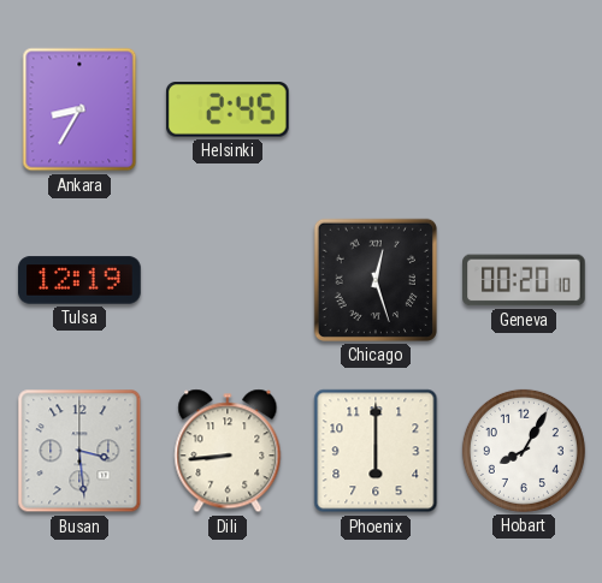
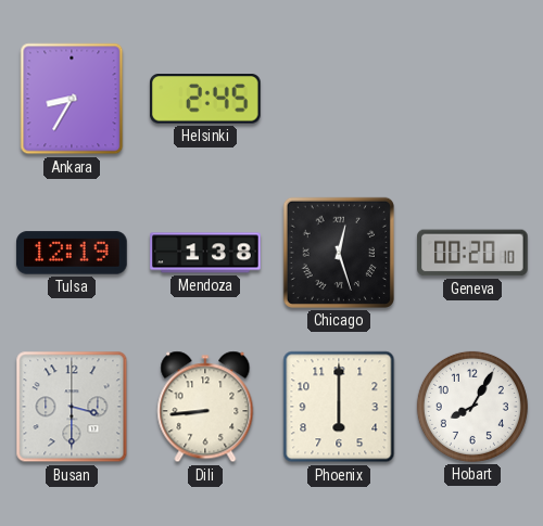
Mendoza: none -> 1:38
Busan: 3:29 -> 3:30
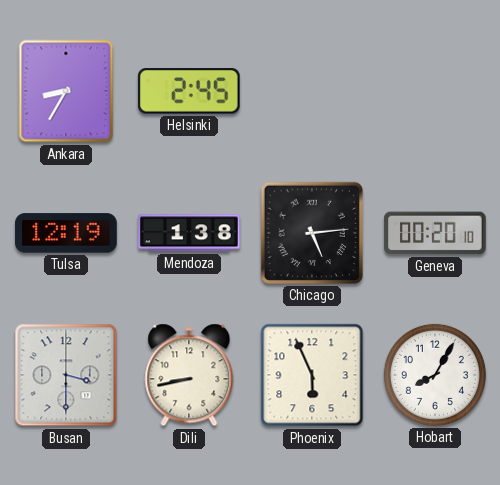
Chicago: 12:27 -> 5:14
Dili: 8:44 -> 8:43
Phoenix: 6:00 -> 5:56
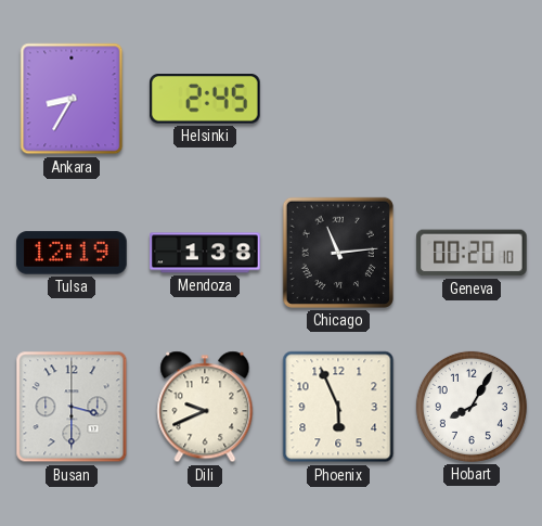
Chicago: 5:14 -> 11:14
Dili: 8:43 -> 9:41
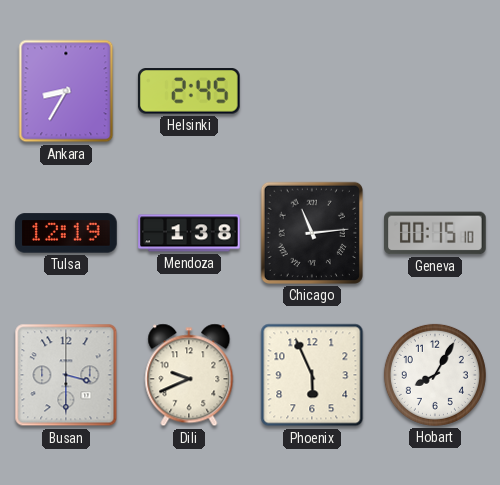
Geneva: 00:20 -> 00:15
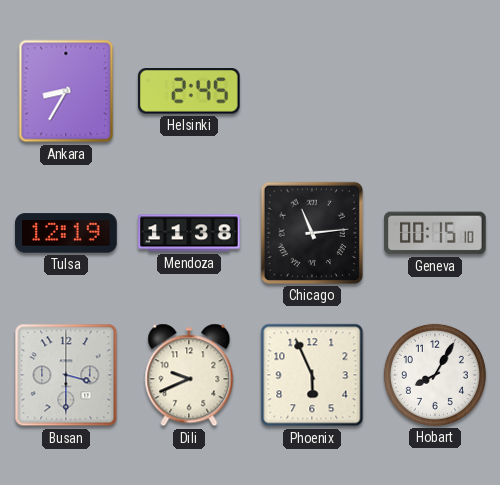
Mendoza: 1:38 -> 11:38
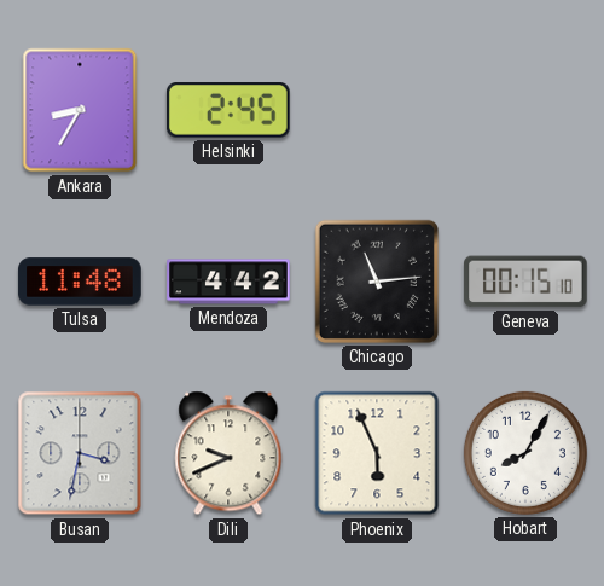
Tulsa: 12:19 -> 11:48
Mendoza: 11:38 -> 4:42
Busan: 3:30 -> 3:32
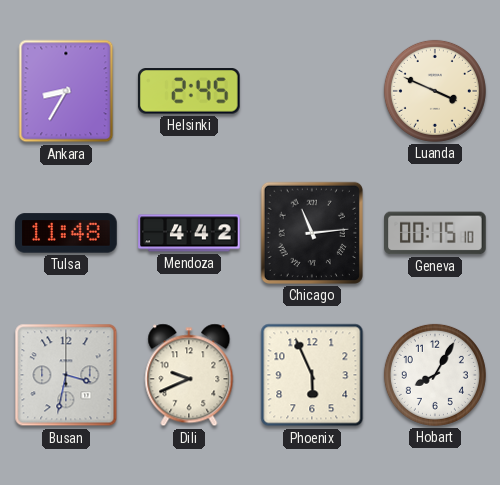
Luanda: none -> 3:49
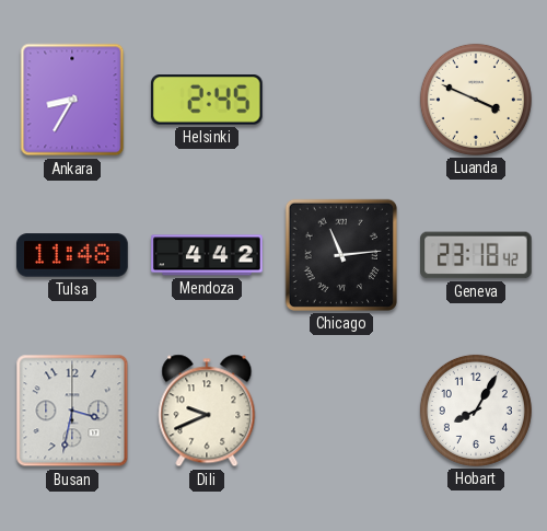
Geneva: 00:15 -> 23:18
Phoenix: 5:56 -> none
